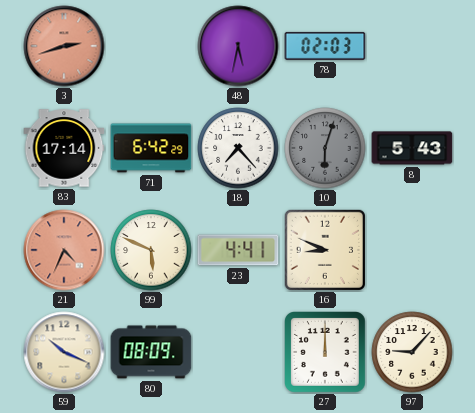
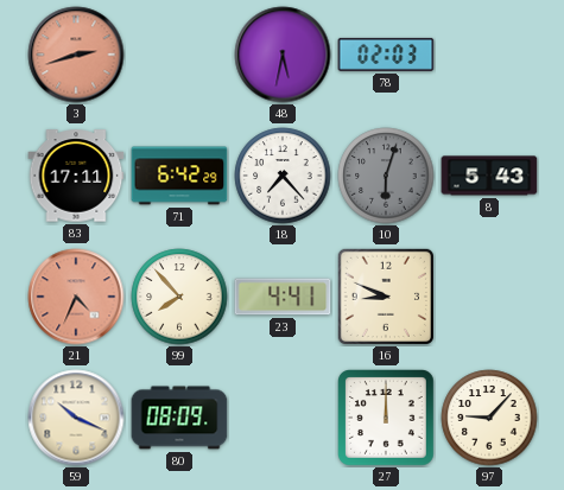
83: 17:14 -> 17:11
99: 5:49 -> 7:53
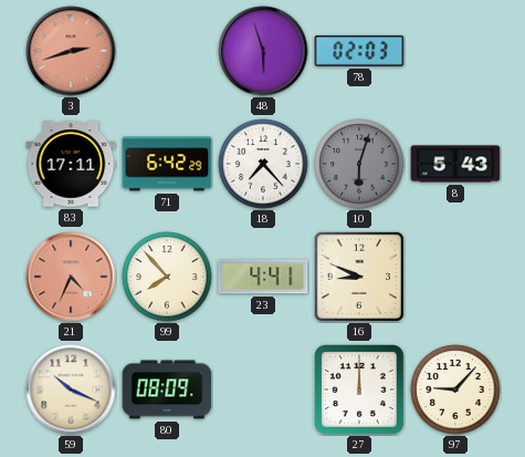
48: 5:32 -> 5:57
